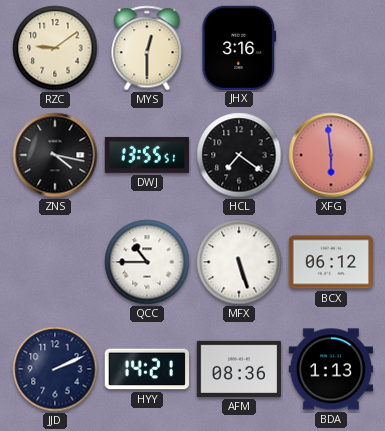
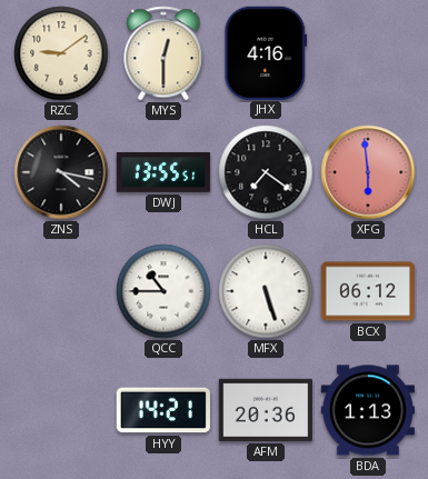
JHX: 3:16 -> 4:16
JJD: 2:11 -> none
AFM: 08:36 -> 20:36
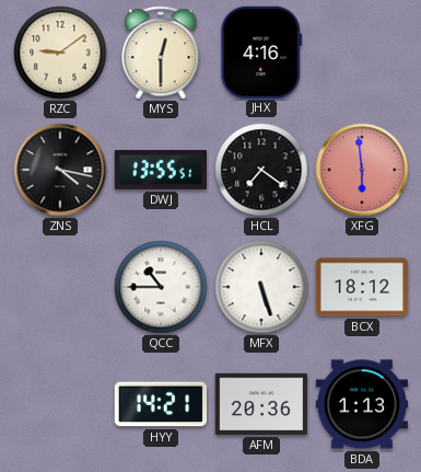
BCX: 06:12 -> 18:12
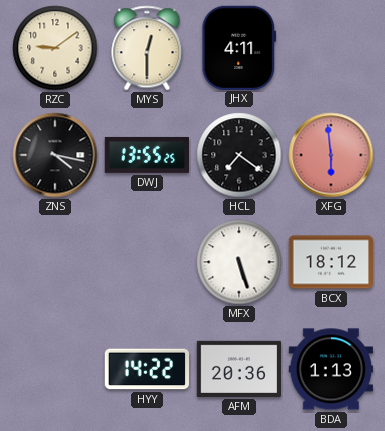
JHX: 4:16 -> 4:11
DWJ: 13:55:51 -> 13:55:25
QCC: 10:45 -> none
HYY: 14:21 -> 14:22
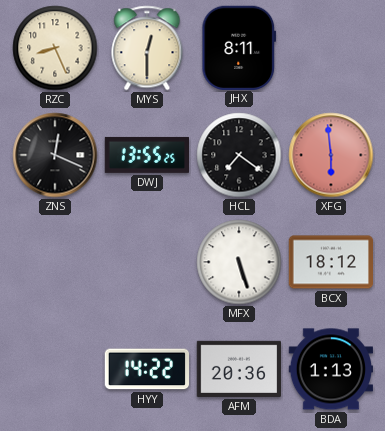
RZC: 9:09 -> 8:26
JHX: 4:11 -> 8:11
ZNS: 4:17 -> 12:19
